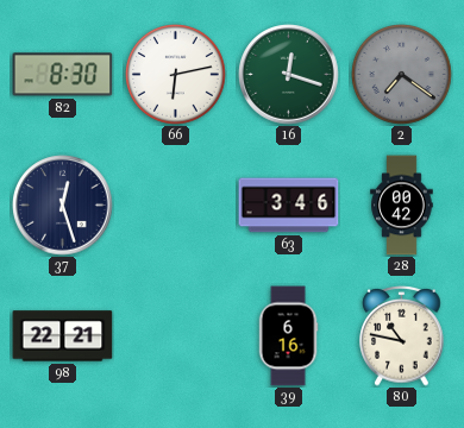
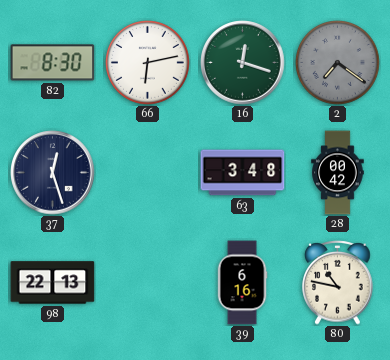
63: 3:46 -> 3:48
98: 22:21 -> 22:13
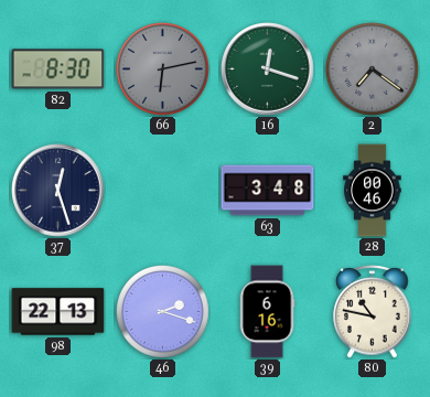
66 dial: white -> grey
28: 00:42 -> 00:46
46: none -> 2:18
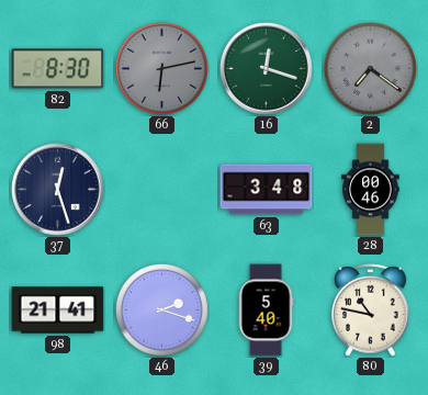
98: 22:13 -> 21:41
39: 6:16 -> 5:40
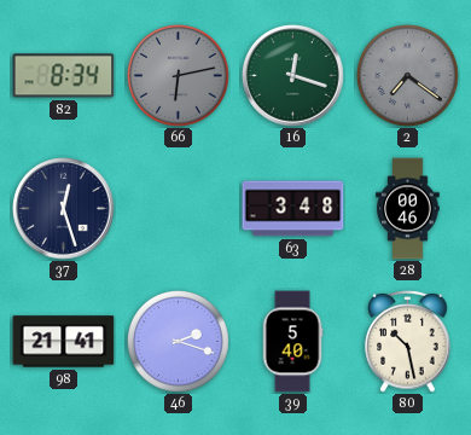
82: 8:30 -> 8:34
80: 10:47 -> 10:28
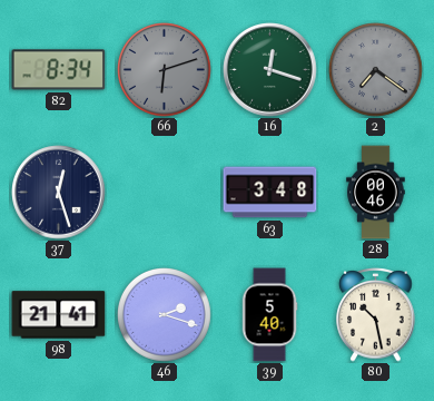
66: 6:13 -> 6:12
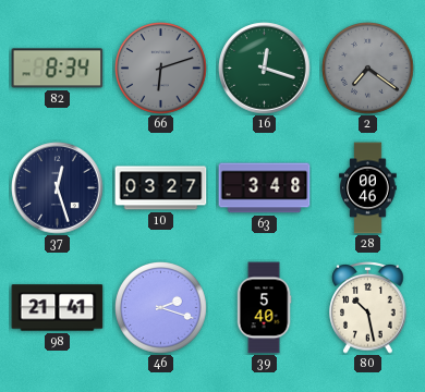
10: none -> 03:27
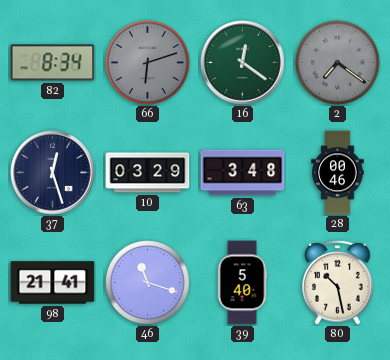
16: 12:18 -> 12:21
10: 03:27 -> 03:29
46: 2:18 -> 11:18
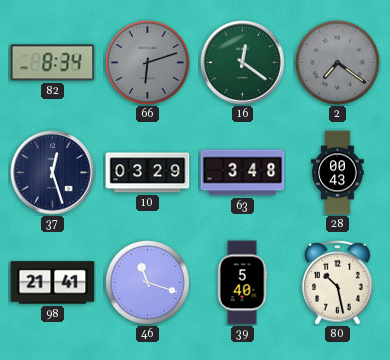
28: 00:46 -> 00:43
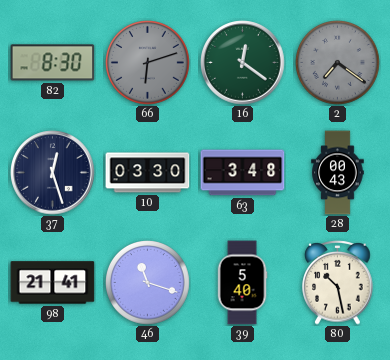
82: 8:34 -> 8:30
10: 03:29 -> 03:30
